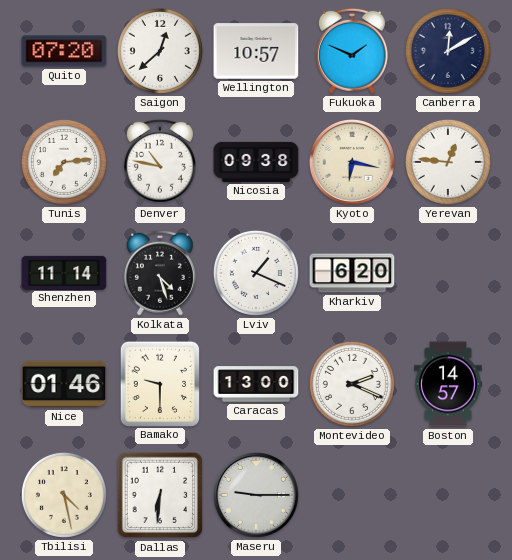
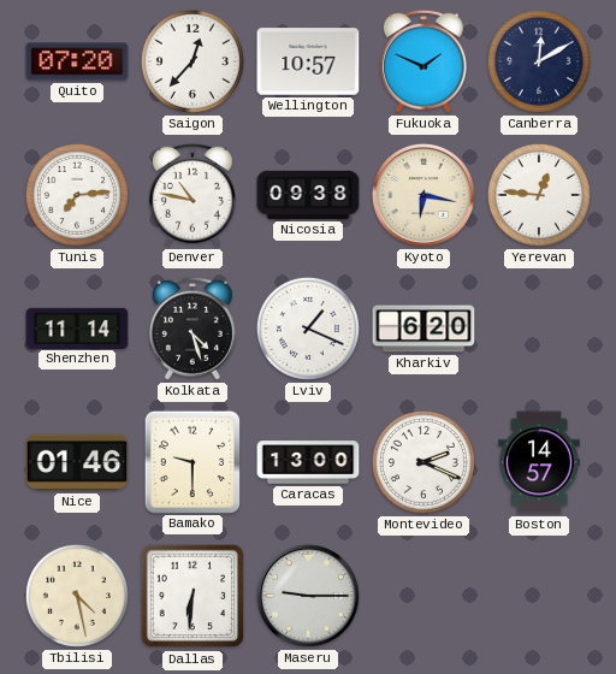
Saigon: 12:38 -> 12:37
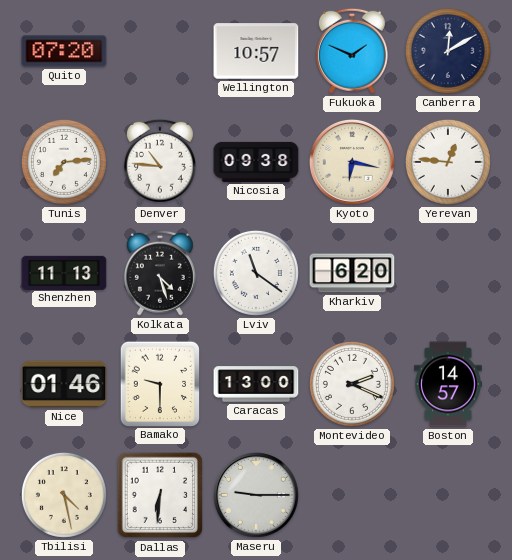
Saigon: 12:37 -> none
Denver: 10:47 -> 10:46
Shenzhen: 11:14 -> 11:13
Lviv: 1:19 -> 11:21
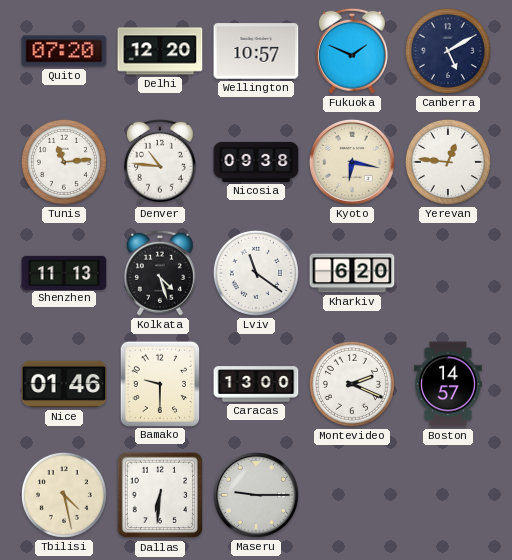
Delhi: none -> 12:20
Canberra: 12:10 -> 5:10
Tunis: 7:14 -> 11:14
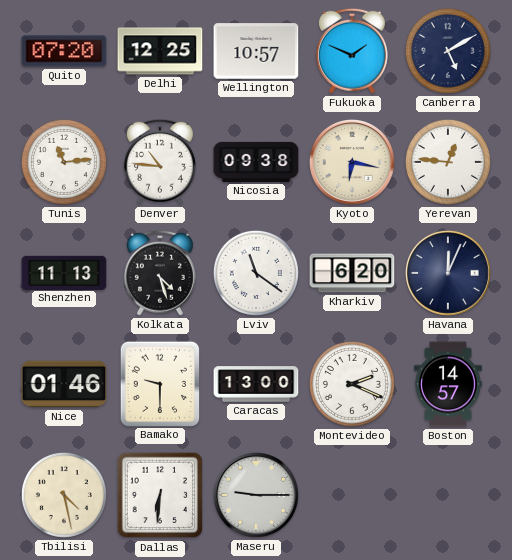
Delhi: 12:20 -> 12:25
Havana: none -> 12:04
